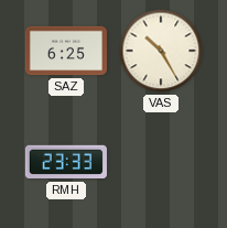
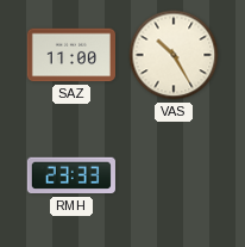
SAZ: 6:25 -> 11:00
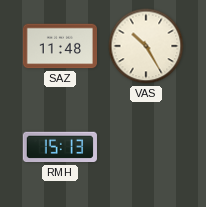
SAZ: 11:00 -> 11:48
RMH: 23:33 -> 15:13
